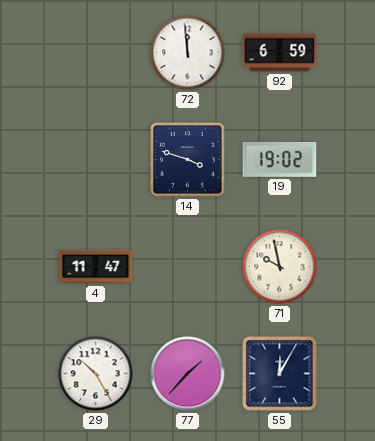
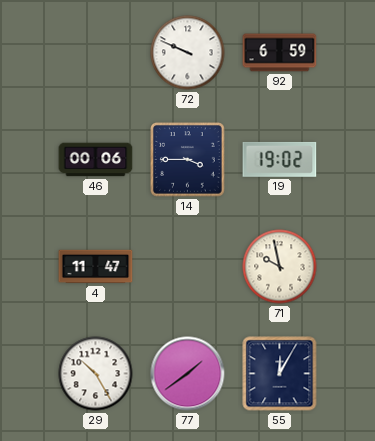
72: 11:59 -> 9:49
46: none -> 00:06
14: 3:48 -> 3:45
77: 1:37 -> 1:39
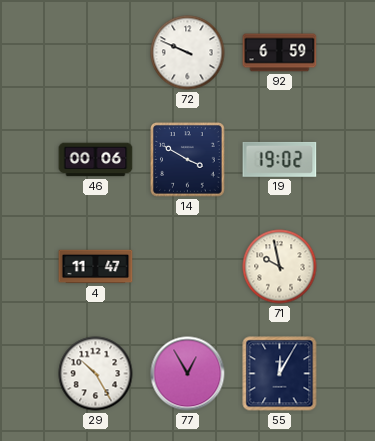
14: 3:45 -> 3:50
77: 1:39 -> 12:55
